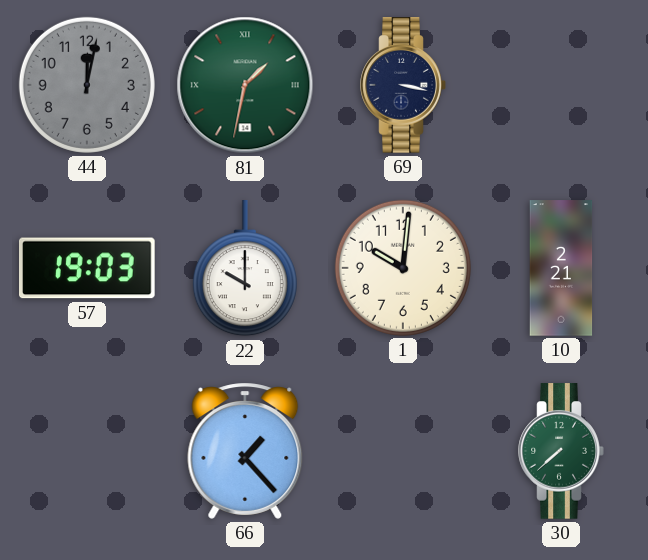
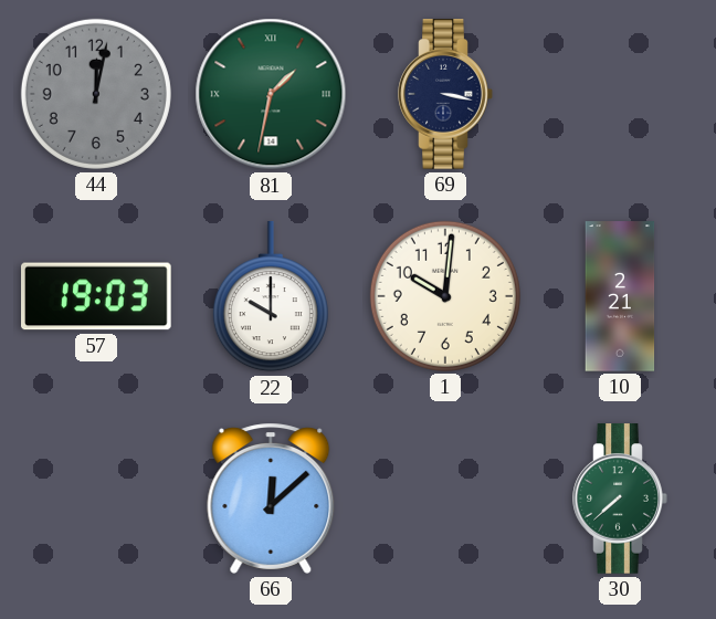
66: 1:23 -> 12:08
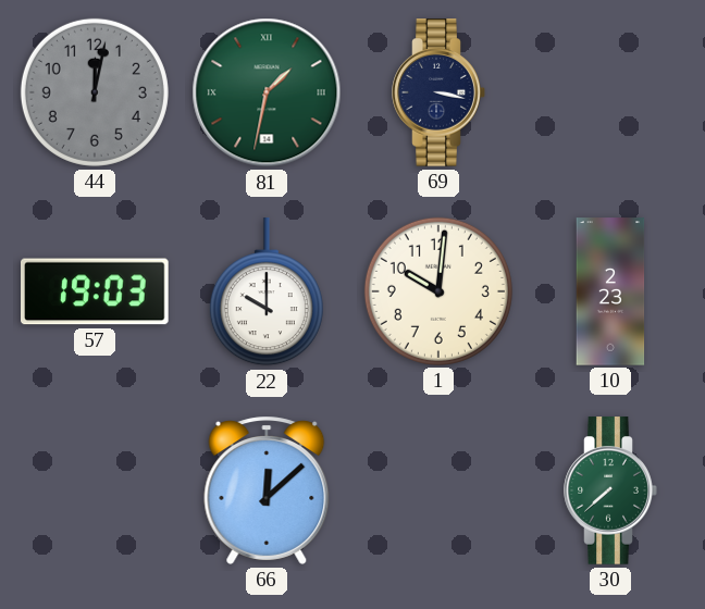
10: 2:21 -> 2:23
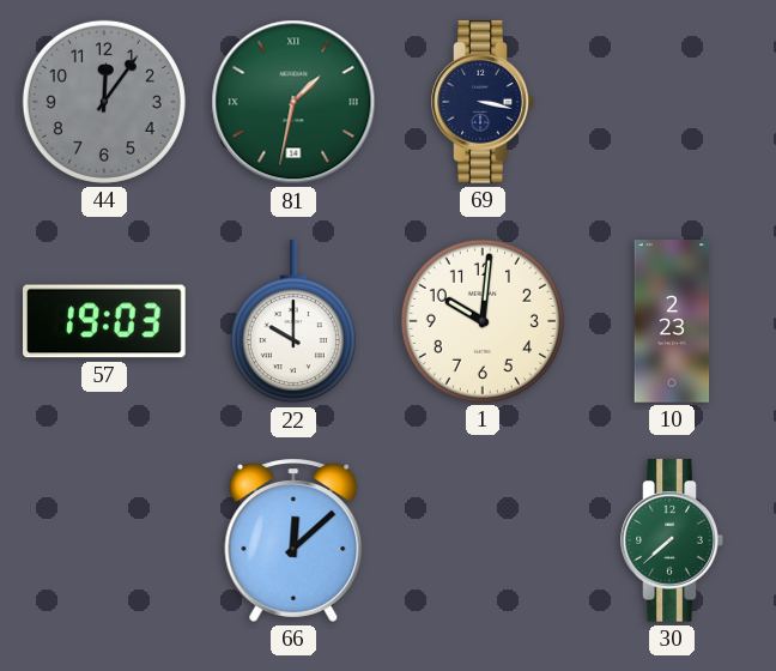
44: 12:02 -> 12:06
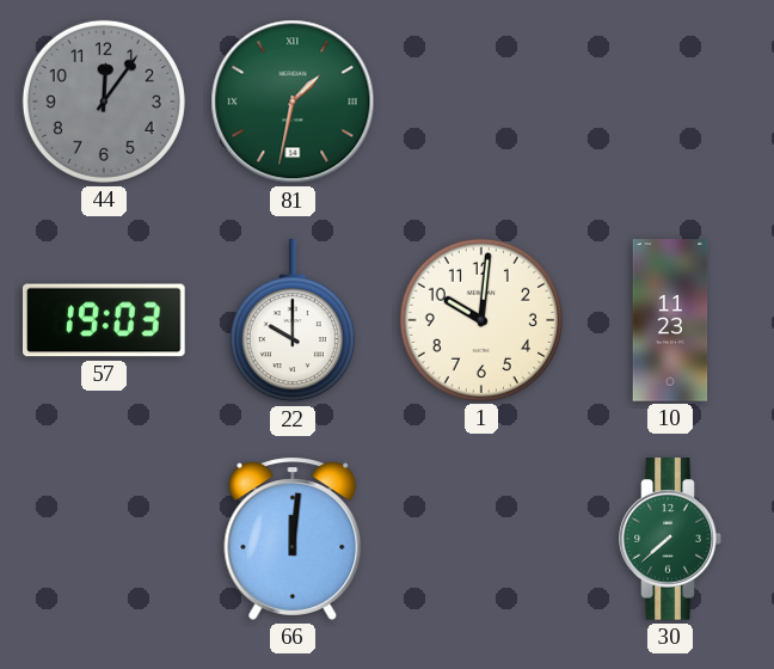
69: 3:17 -> none
10: 2:23 -> 11:23
66: 12:08 -> 12:01
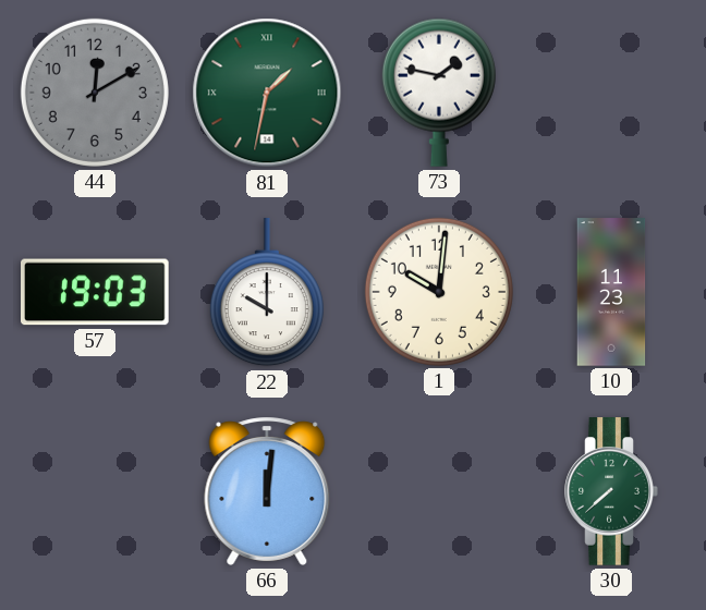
44: 12:06 -> 12:10
73: none -> 1:47
